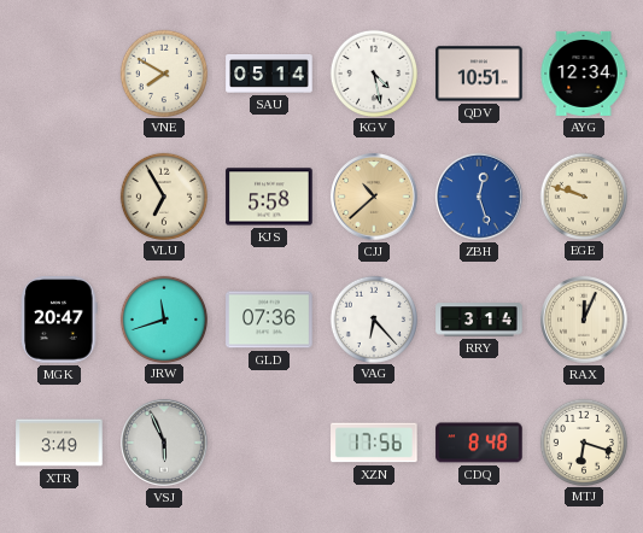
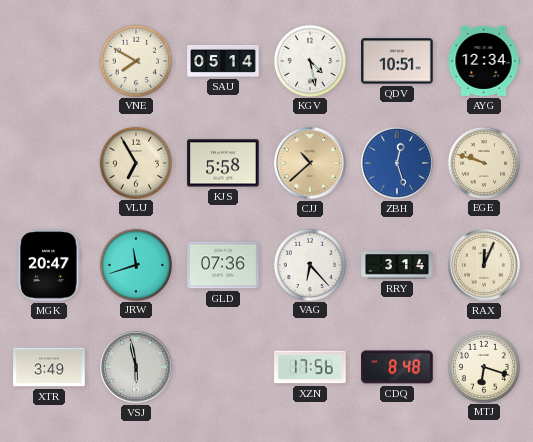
VSJ: 5:56 -> 5:58
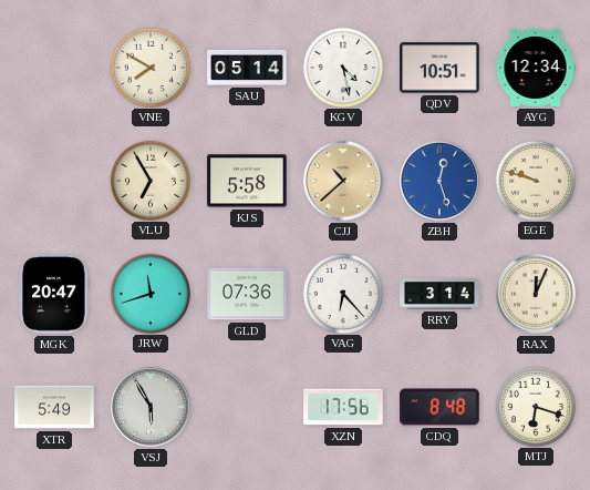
XTR: 3:49 -> 5:49
VSJ: 5:58 -> 5:55
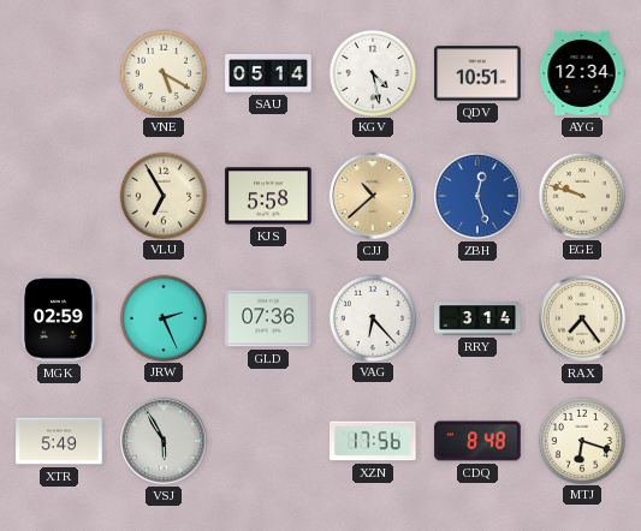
VNE: 7:50 -> 5:20
MGK: 20:47 -> 02:59
JRW: 11:42 -> 2:26
RAX: 12:04 -> 7:24
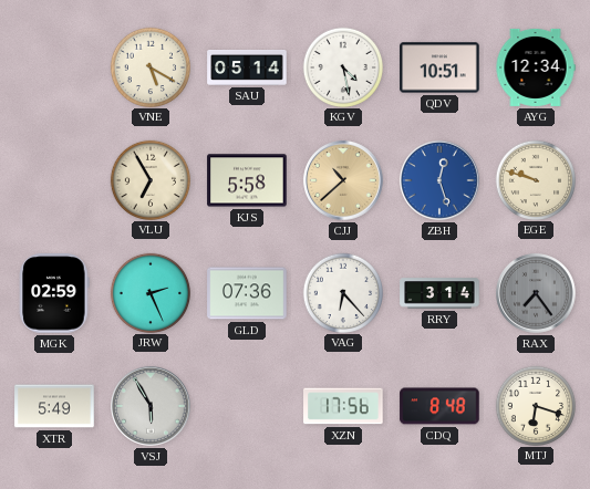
RAX dial: cream -> grey
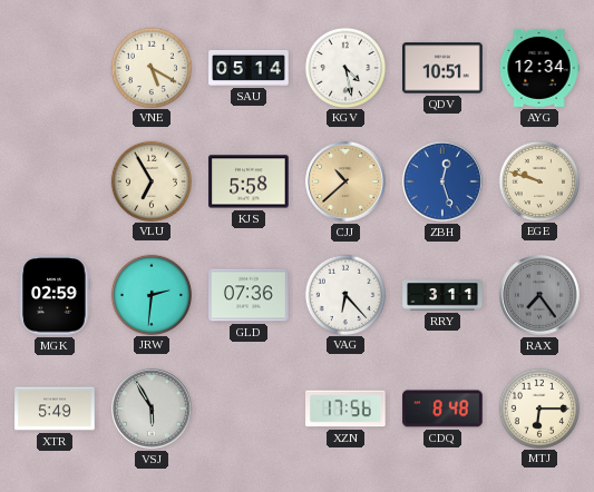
JRW: 2:26 -> 2:31
RRY: 3:14 -> 3:11
MTJ: 6:18 -> 6:15
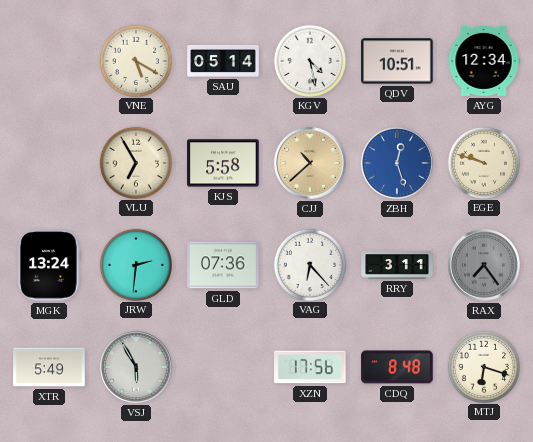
MGK: 02:59 -> 13:24
MTJ: 6:15 -> 6:18
